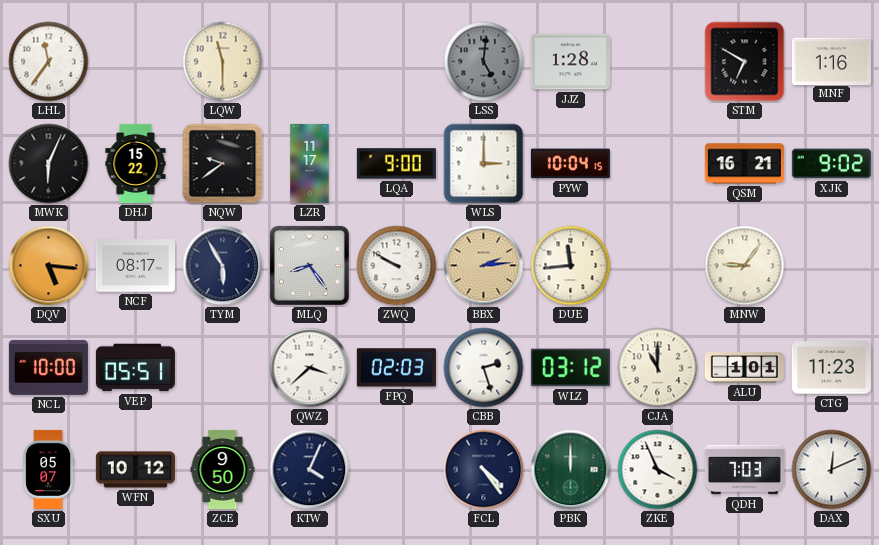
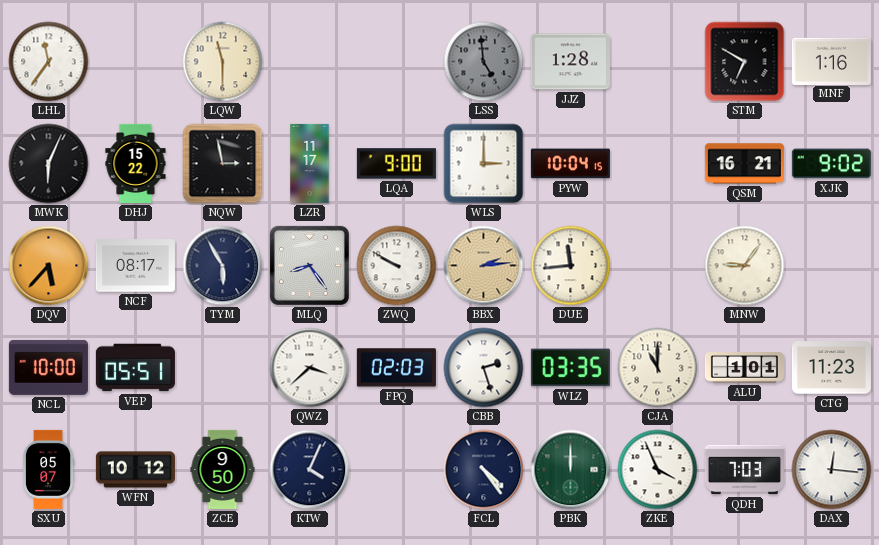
LSS: 5:01 -> 4:59
NQW: 9:39 -> 2:58
DQV: 5:16 -> 5:37
WLZ: 03:12 -> 03:35
DAX: 12:11 -> 12:16
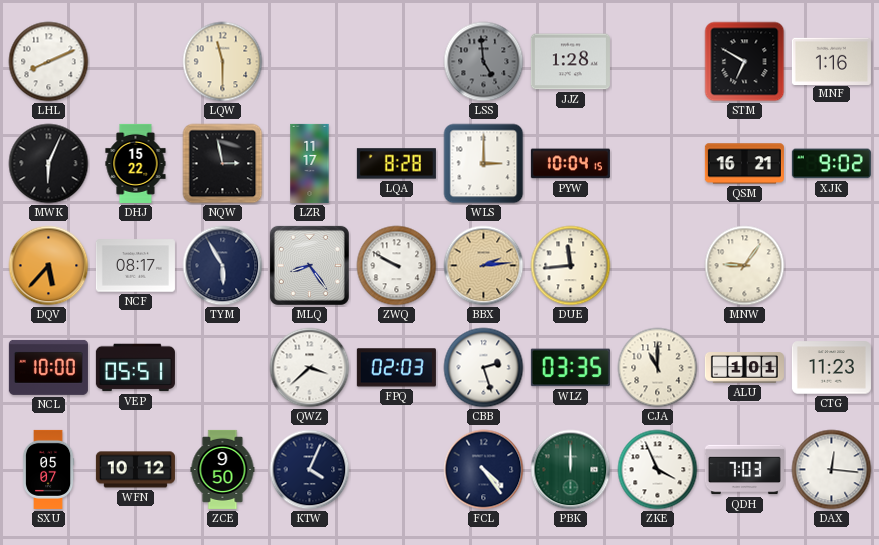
LHL: 11:36 -> 8:11
LQA: 9:00 -> 8:28
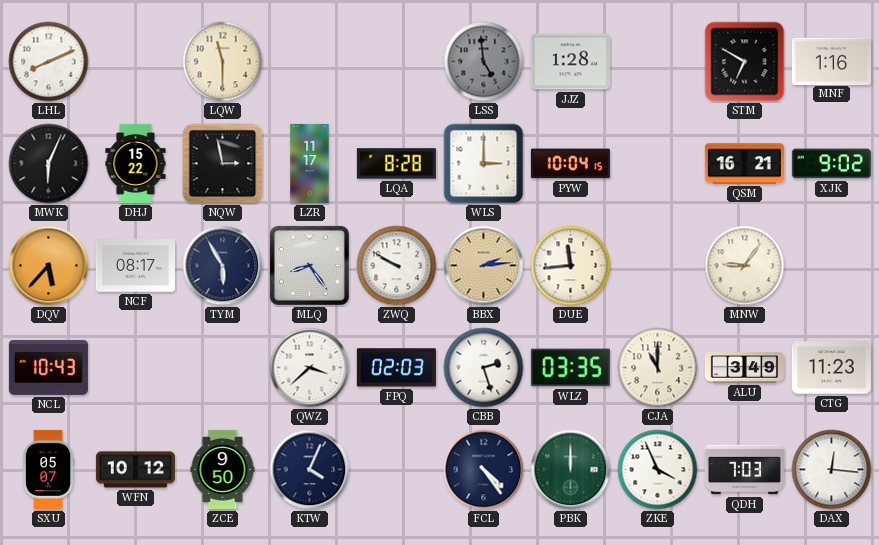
NCL: 10:00 -> 10:43
VEP: 05:51 -> none
ALU: 1:01 -> 3:49
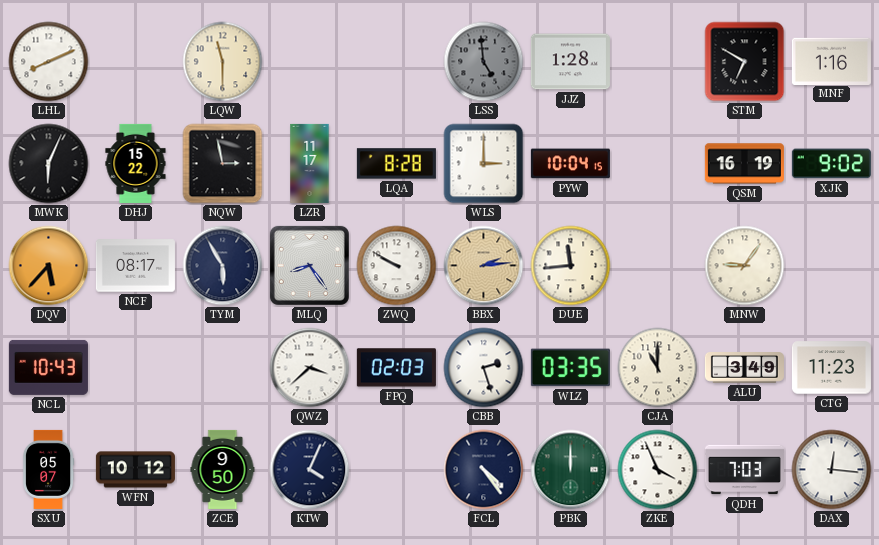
QSM: 16:21 -> 16:19
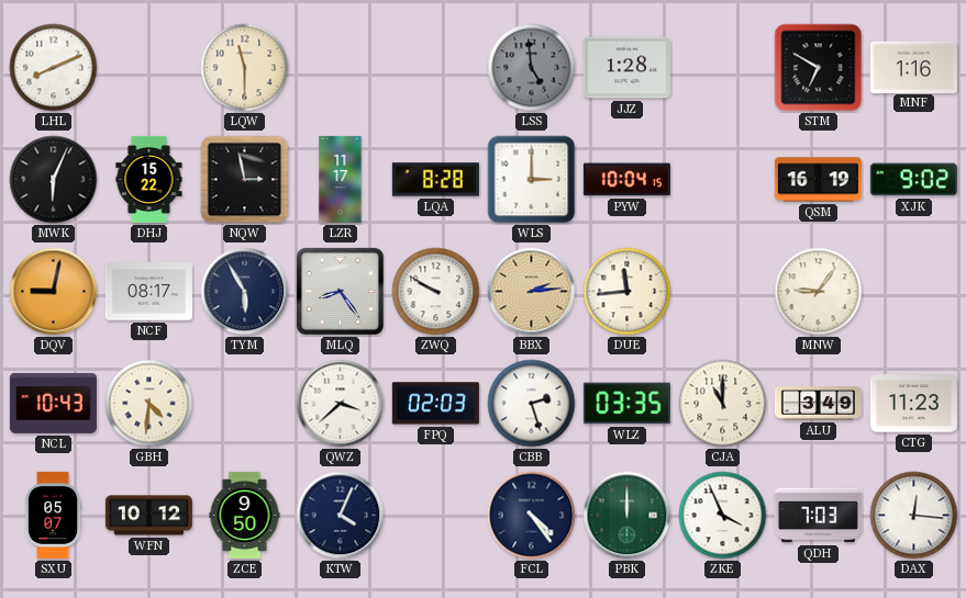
DQV: 5:37 -> 9:02
GBH: none -> 4:31
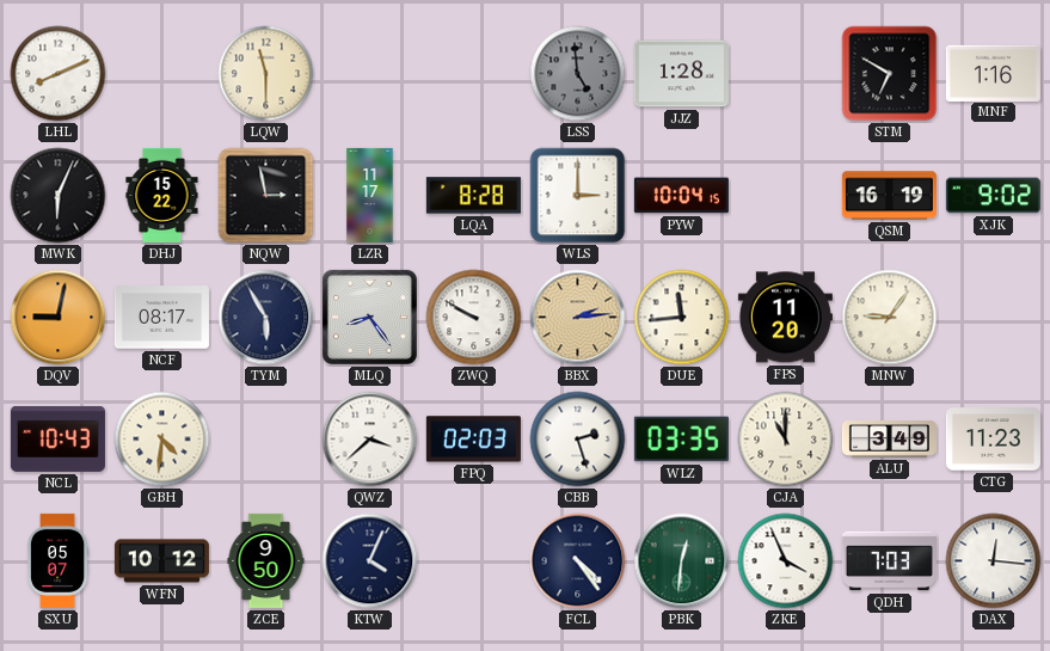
FPS: none -> 11:20
PBK: 12:00 -> 12:31
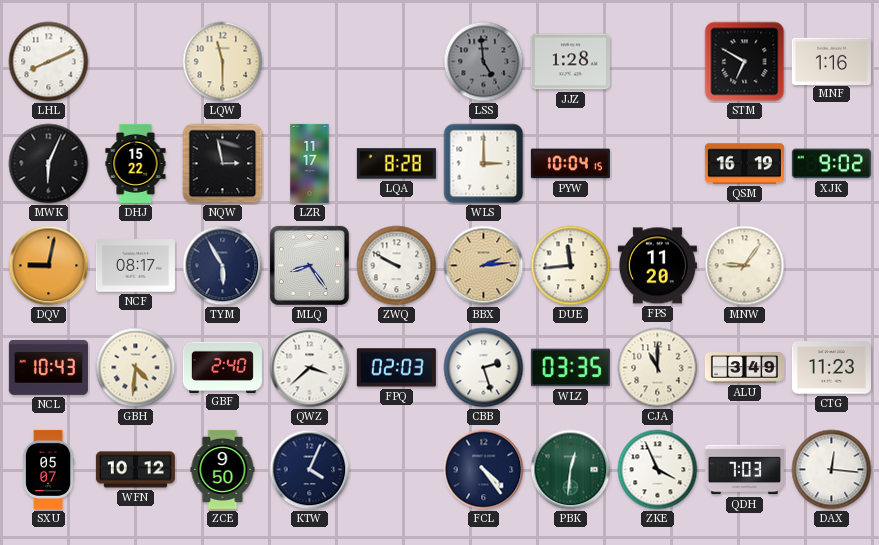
GBF: none -> 2:40
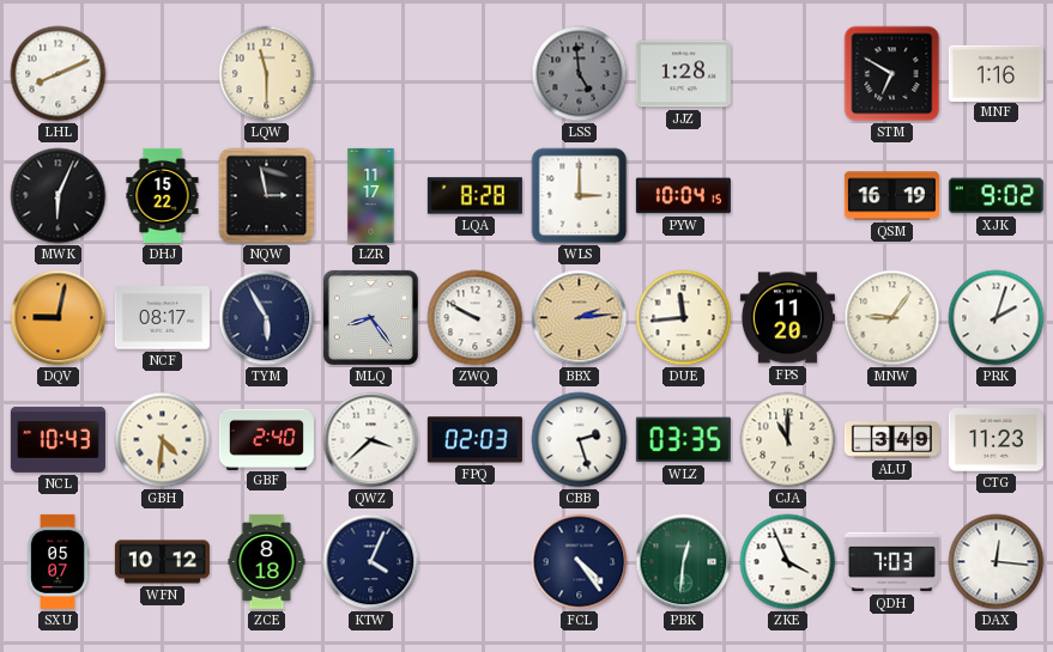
PRK: none -> 2:03
ZCE: 9:50 -> 8:18
